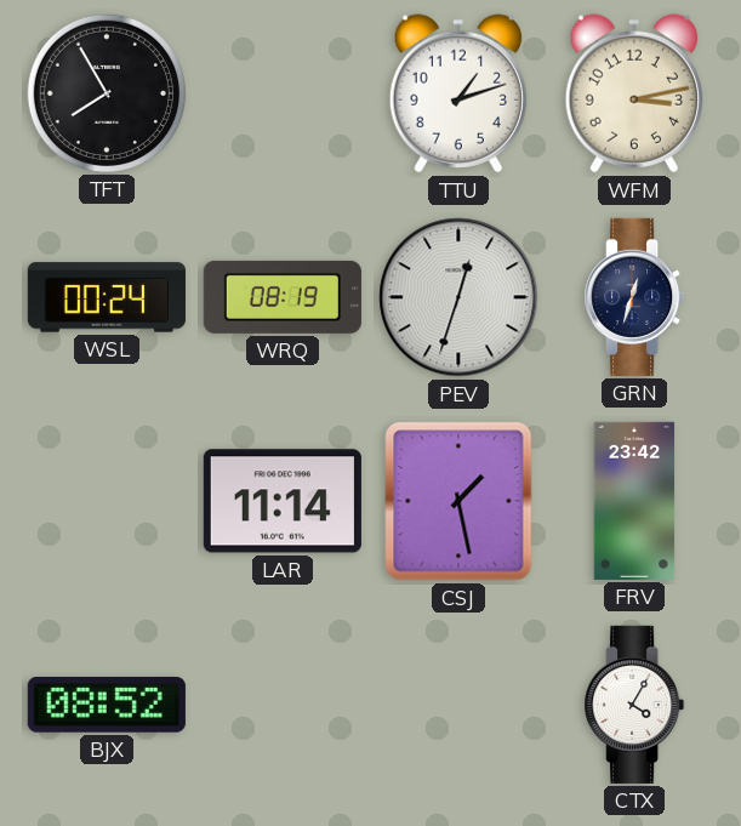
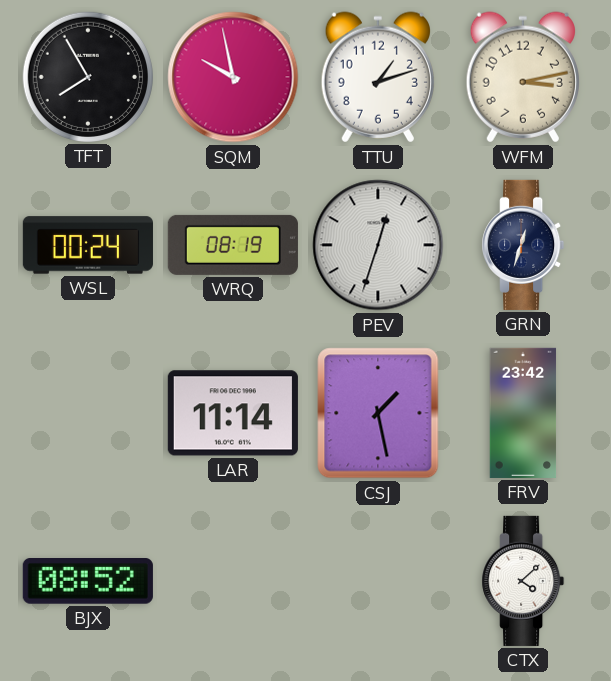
SQM: none -> 9:58
CTX: 4:05 -> 4:08
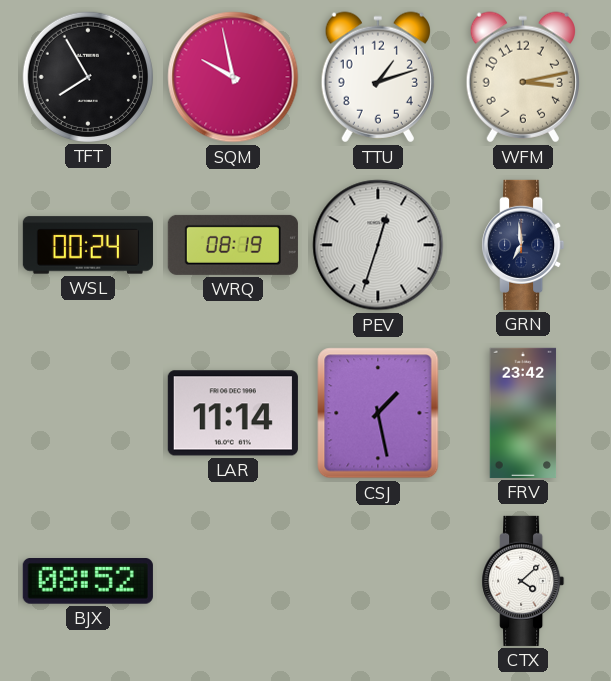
GRN: 12:33 -> 6:59
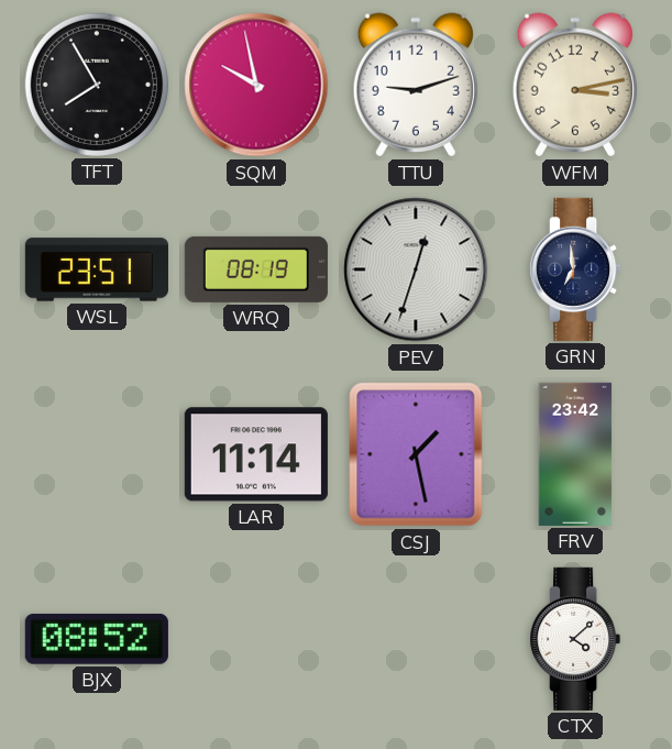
TTU: 1:12 -> 9:12
WSL: 00:24 -> 23:51
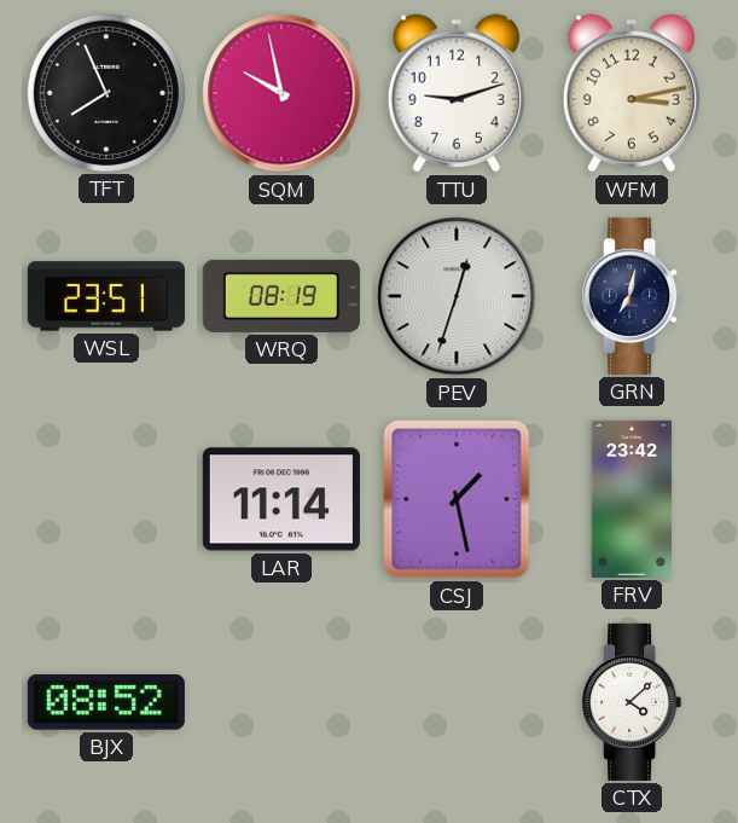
TFT: 7:55 -> 7:56
GRN: 6:59 -> 7:02
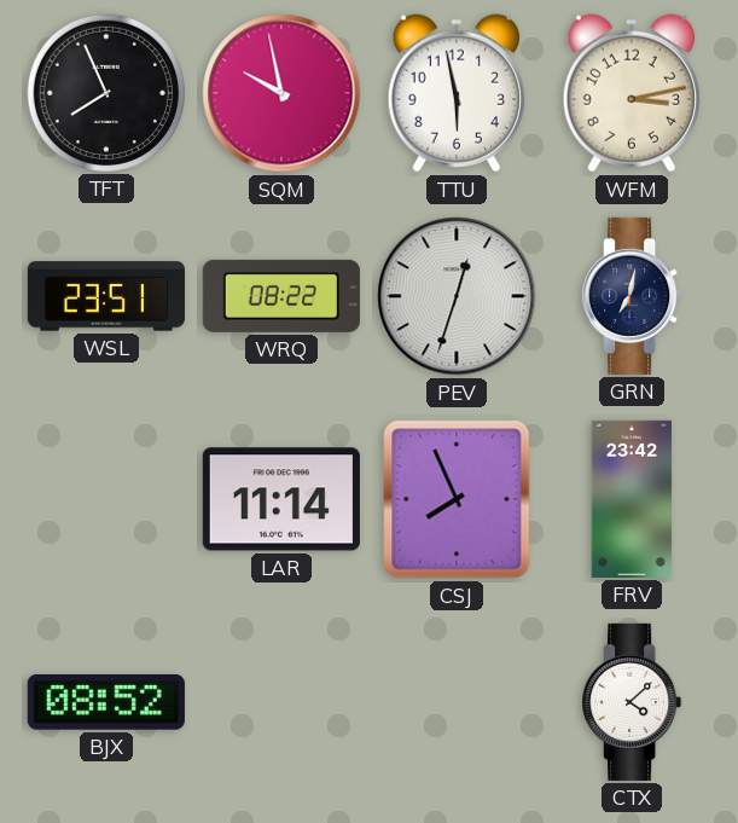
TTU: 9:12 -> 5:58
WRQ: 08:19 -> 08:22
CSJ: 1:28 -> 7:56
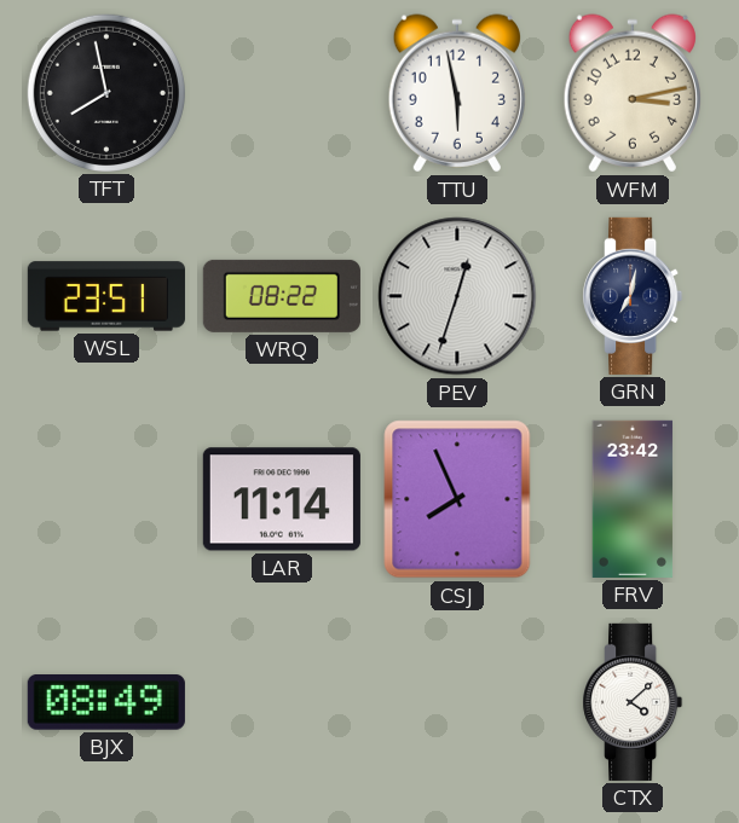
TFT: 7:56 -> 7:58
SQM: 9:58 -> none
BJX: 08:52 -> 08:49
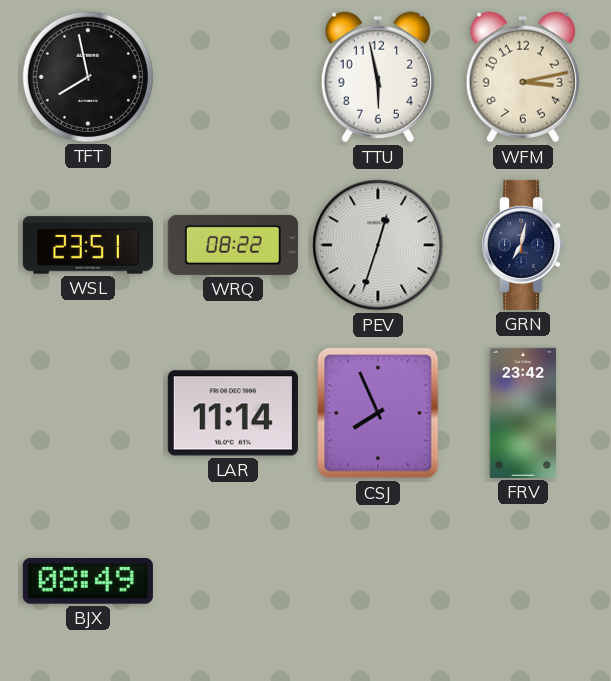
CTX: 4:08 -> none
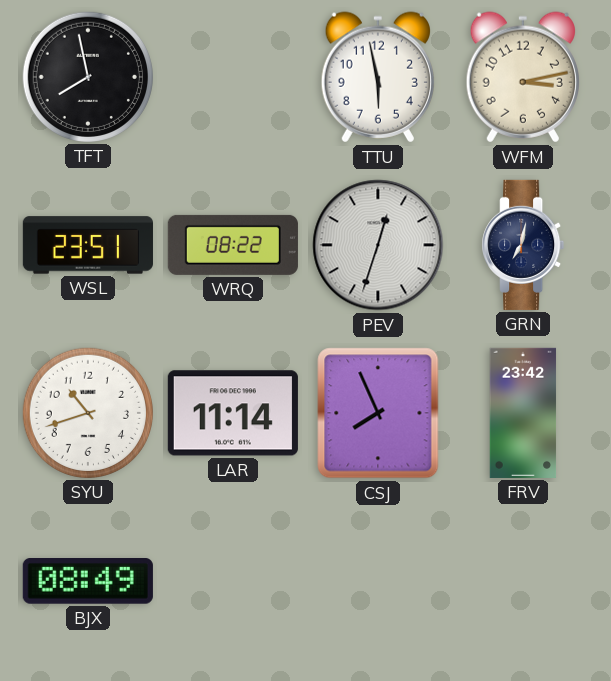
SYU: none -> 10:42
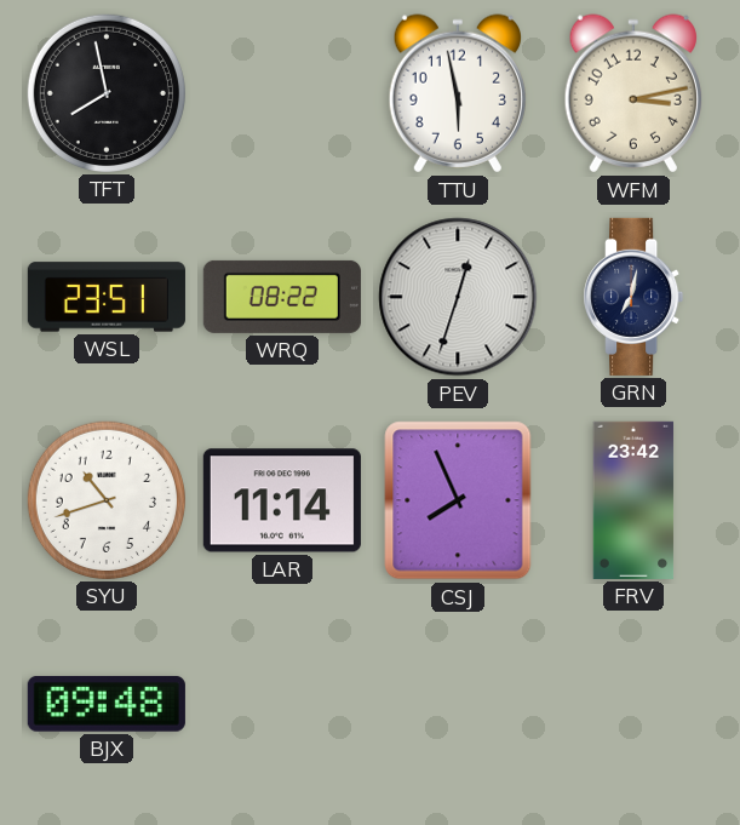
BJX: 08:49 -> 09:48
